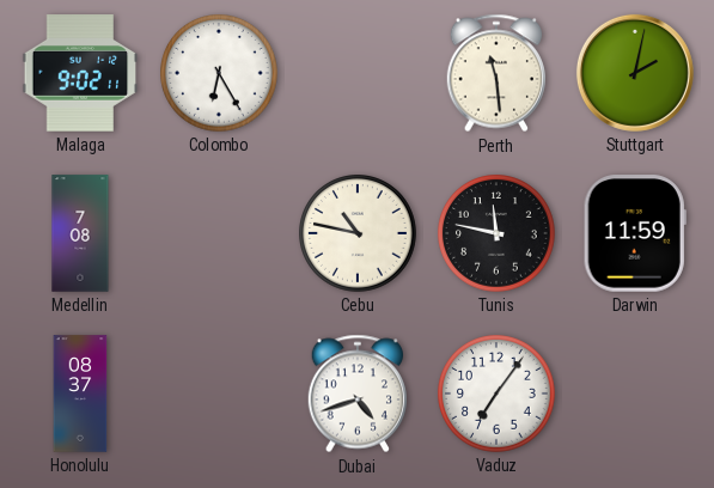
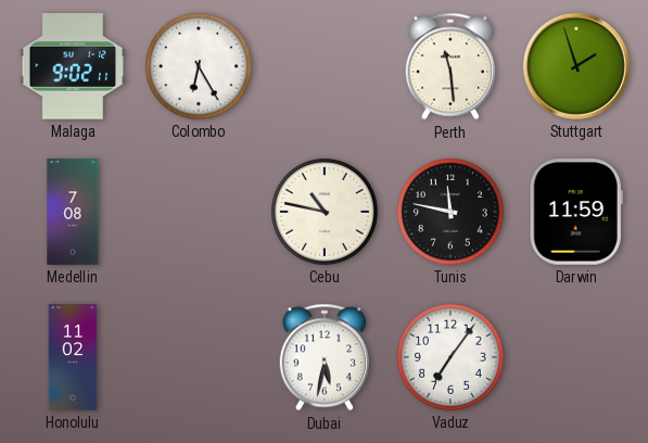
Stuttgart: 2:02 -> 1:57
Honolulu: 08:37 -> 11:02
Dubai: 4:42 -> 5:32
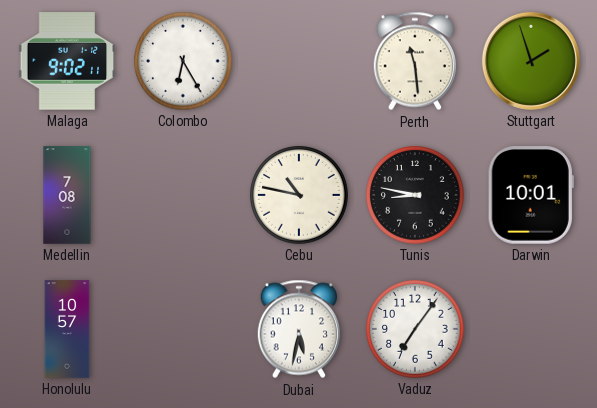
Tunis: 11:47 -> 8:47
Darwin: 11:59 -> 10:01
Honolulu: 11:02 -> 10:57
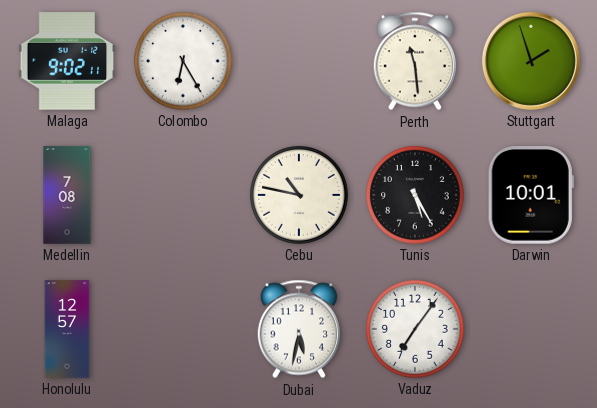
Tunis: 8:47 -> 5:25
Honolulu: 10:57 -> 12:57
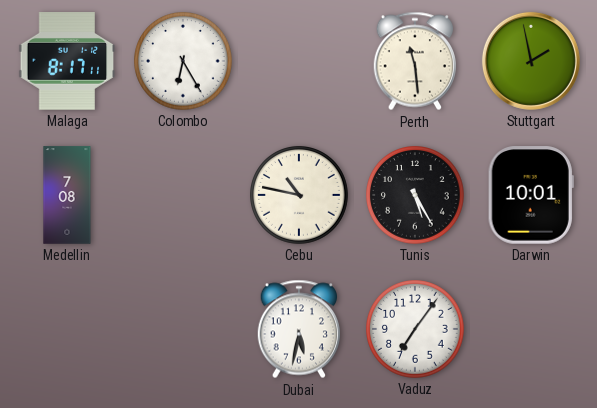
Malaga: 9:02 -> 8:17
Stuttgart: 1:57 -> 1:58
Honolulu: 12:57 -> none
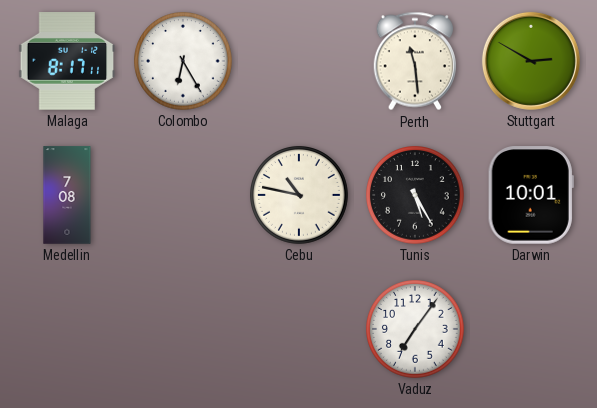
Stuttgart: 1:58 -> 2:50
Dubai: 5:32 -> none
